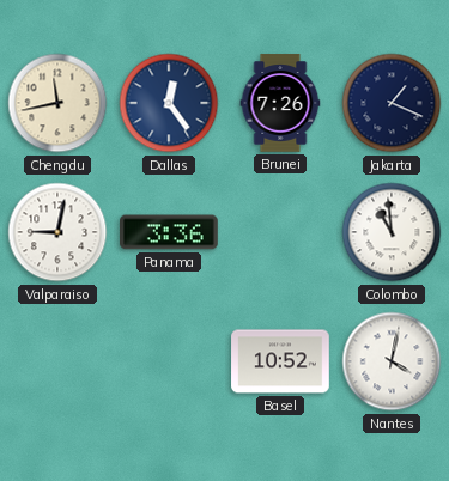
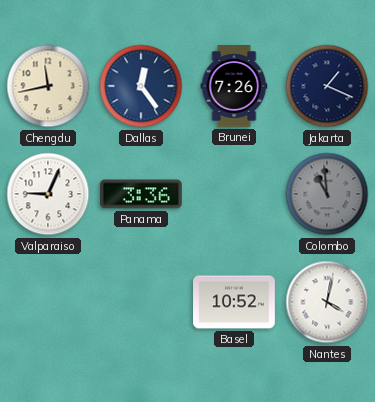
Valparaiso: 9:02 -> 9:04
Colombo dial: white -> grey
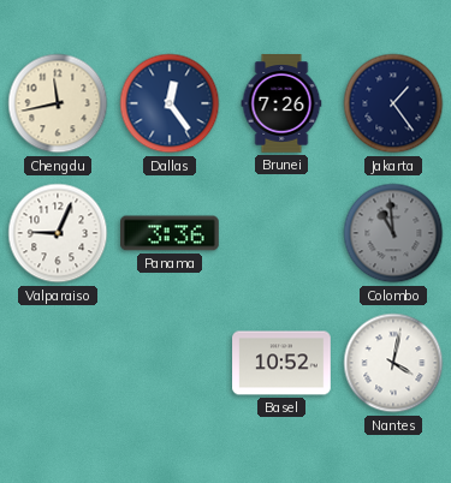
Jakarta: 1:19 -> 1:24
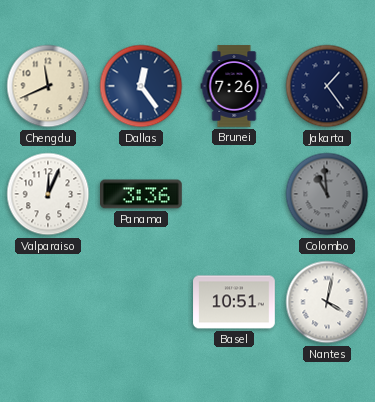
Chengdu: 11:43 -> 11:41
Valparaiso: 9:04 -> 12:04
Basel: 10:52 -> 10:51
